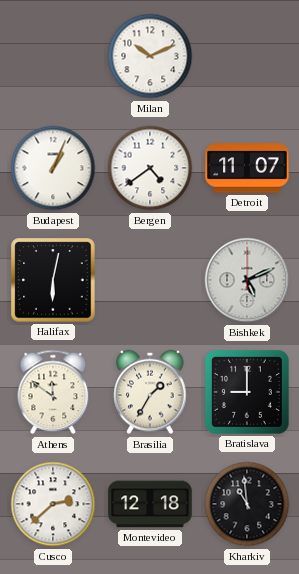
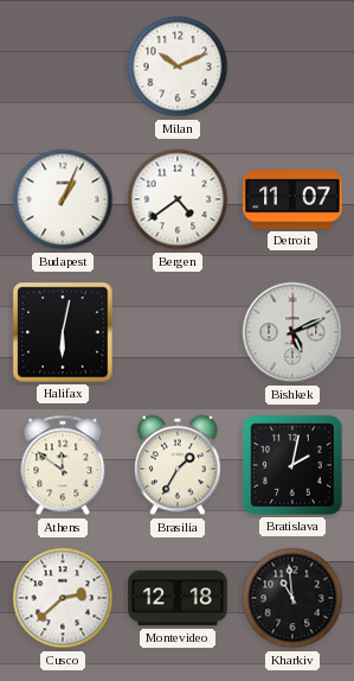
Bratislava: 9:00 -> 2:02
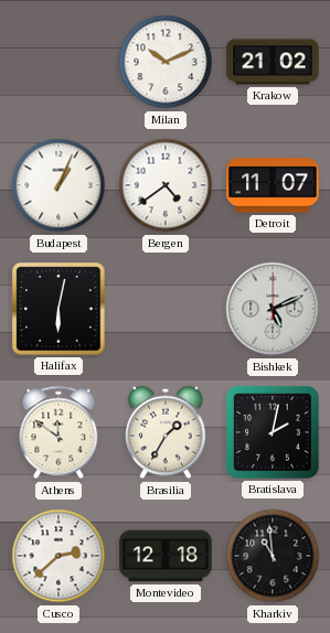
Krakow: none -> 21:02
